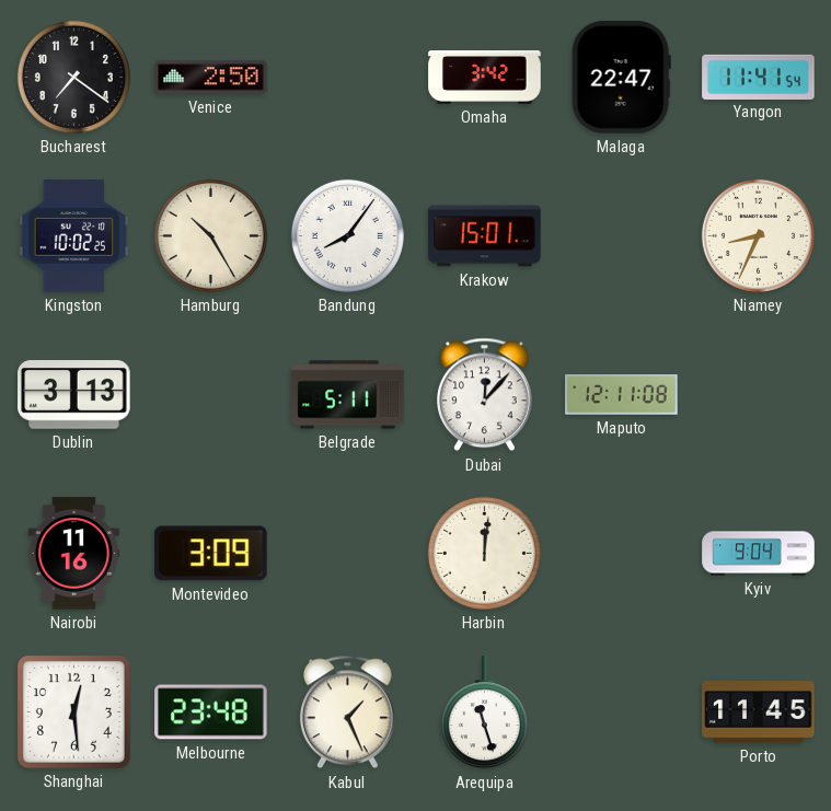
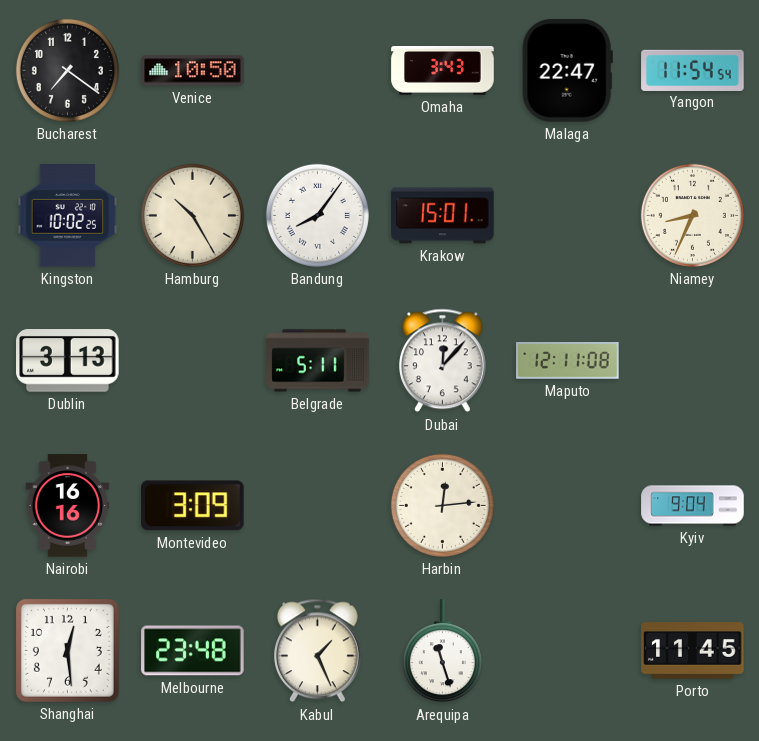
Venice: 2:50 -> 10:50
Omaha: 3:42 -> 3:43
Yangon: 11:41 -> 11:54
Nairobi: 11:16 -> 16:16
Harbin: 12:01 -> 12:14
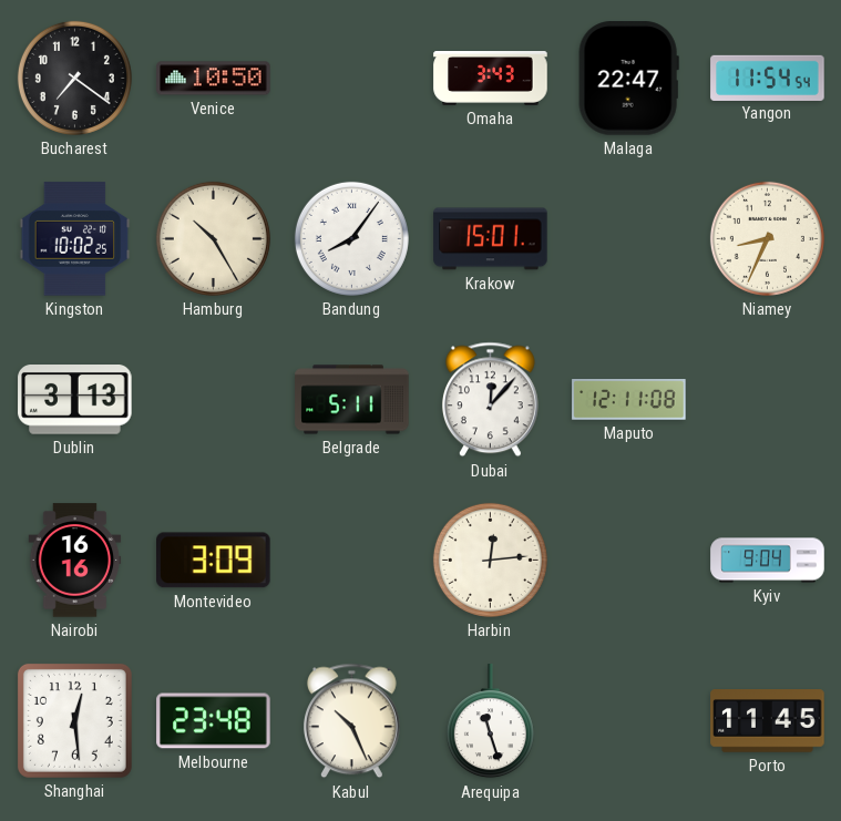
Kabul: 1:26 -> 10:26
